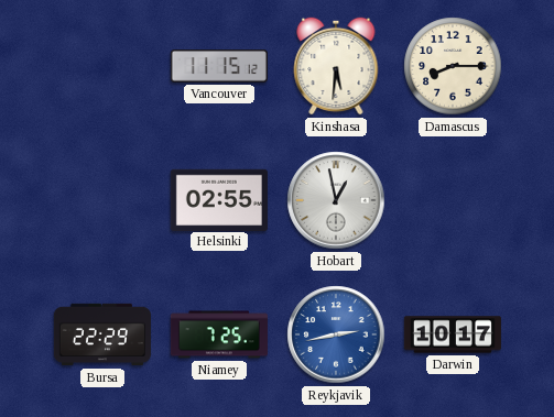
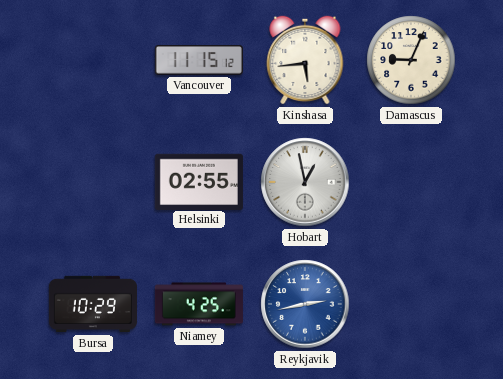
Kinshasa: 5:31 -> 5:44
Damascus: 8:15 -> 9:04
Bursa: 22:29 -> 10:29
Niamey: 7:25 -> 4:25
Darwin: 10:17 -> none
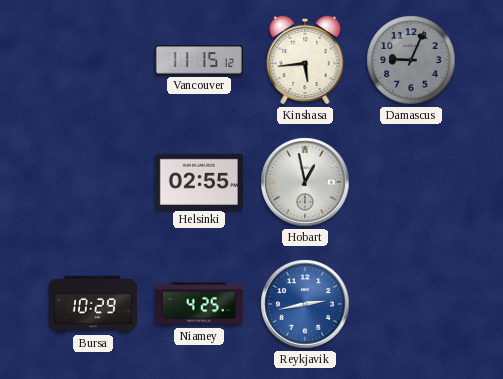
Damascus dial: cream -> grey
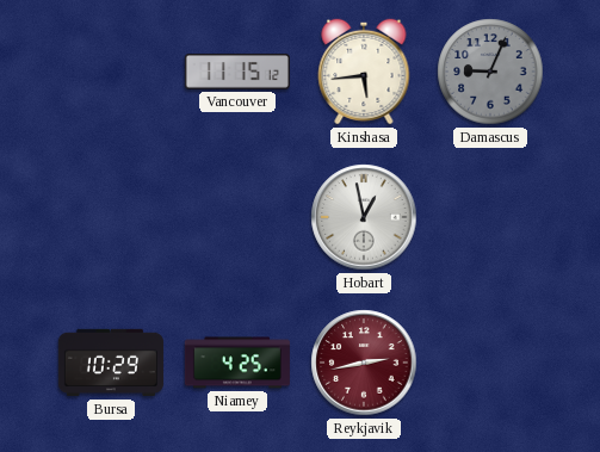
Helsinki: 02:55 -> none
Reykjavik dial: blue -> burgundy
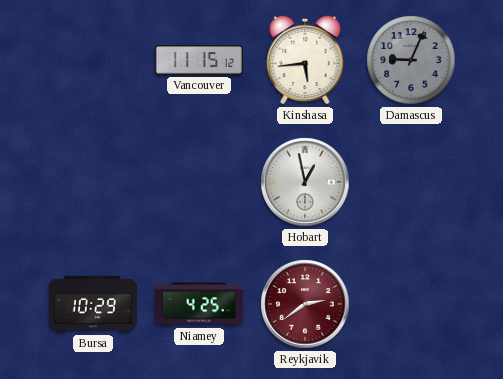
Reykjavik: 2:43 -> 2:39
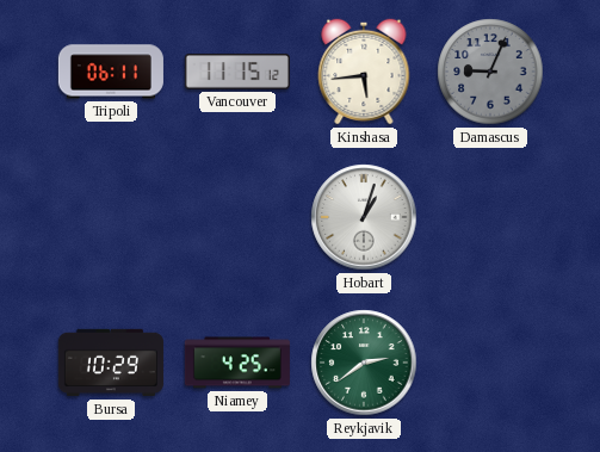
Tripoli: none -> 06:11
Hobart: 12:58 -> 1:03
Reykjavik dial: burgundy -> green
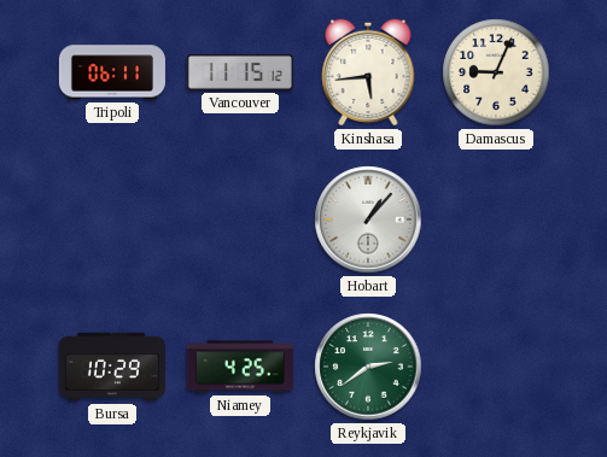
Damascus dial: grey -> cream
Hobart: 1:03 -> 1:07
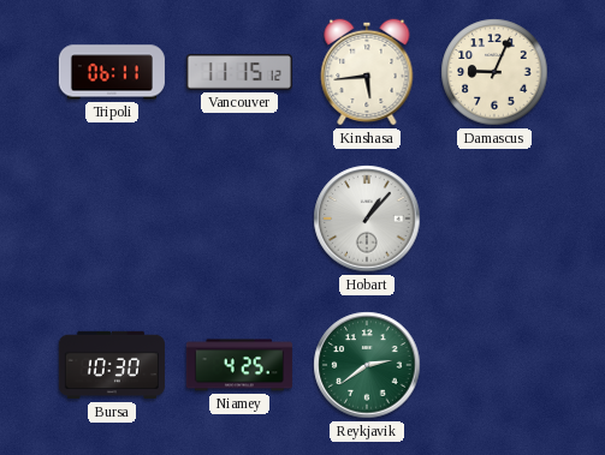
Bursa: 10:29 -> 10:30
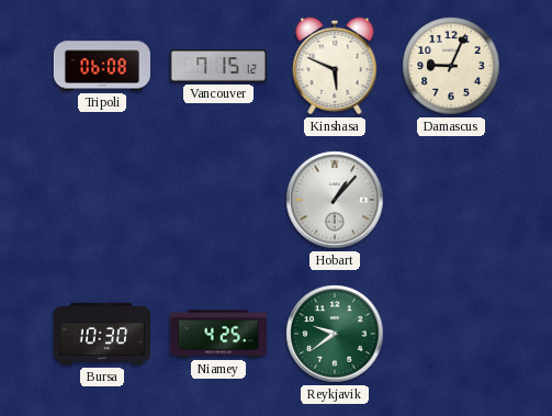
Tripoli: 06:11 -> 06:08
Vancouver: 11:15 -> 7:15
Kinshasa: 5:44 -> 5:49
Reykjavik: 2:39 -> 9:39
